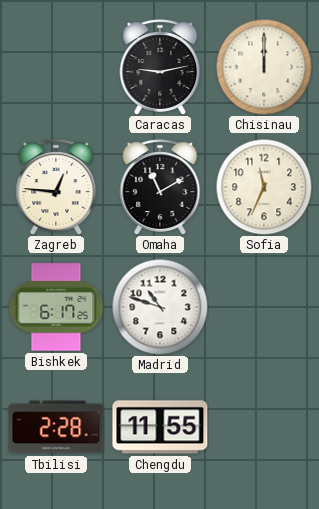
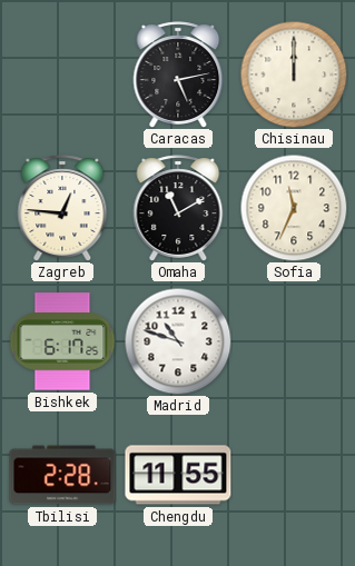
Caracas: 9:13 -> 5:13
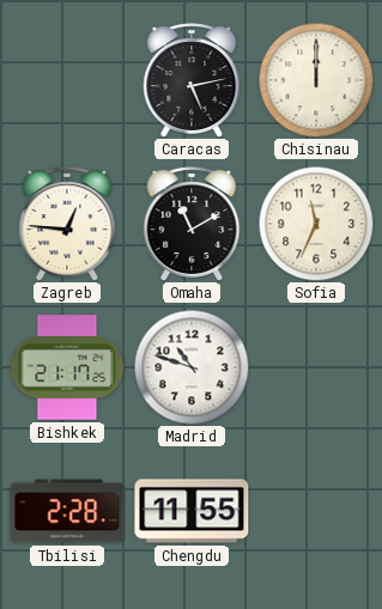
Bishkek: 6:17 -> 21:17
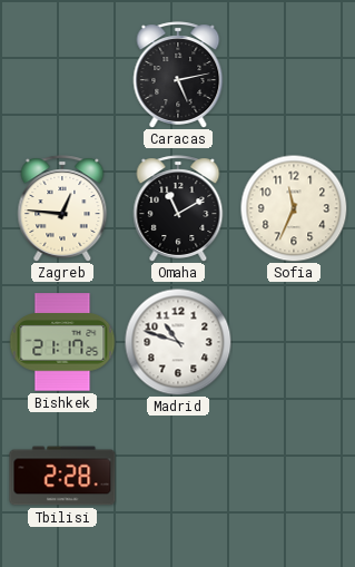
Chisinau: 12:00 -> none
Chengdu: 11:55 -> none
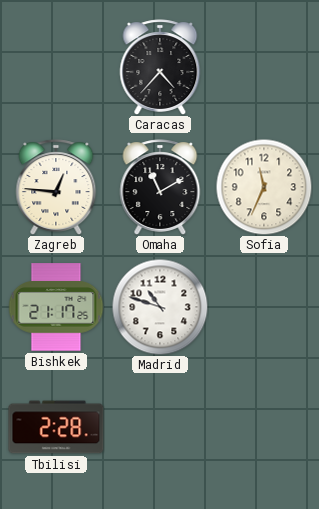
Caracas: 5:13 -> 4:37
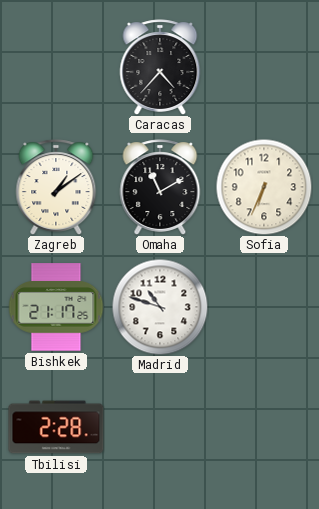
Zagreb: 12:46 -> 1:09
Sofia: 11:34 -> 6:34
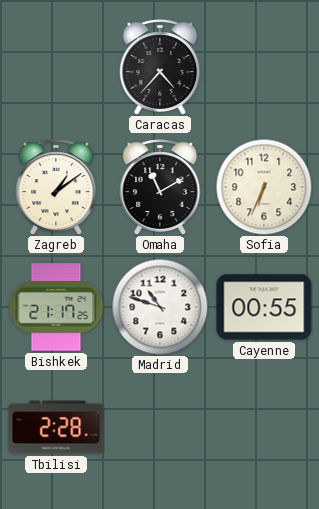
Cayenne: none -> 00:55
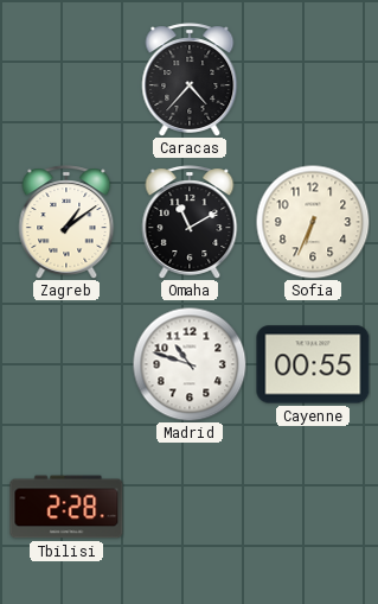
Bishkek: 21:17 -> none
